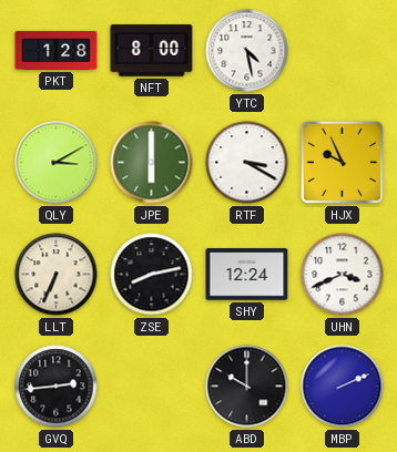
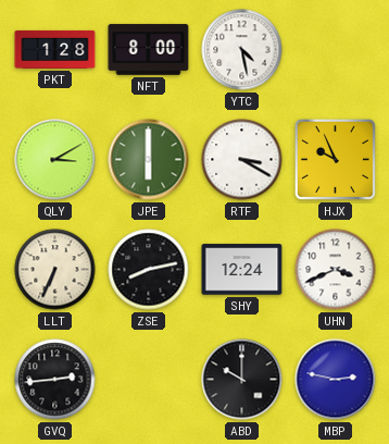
MBP: 2:11 -> 2:47
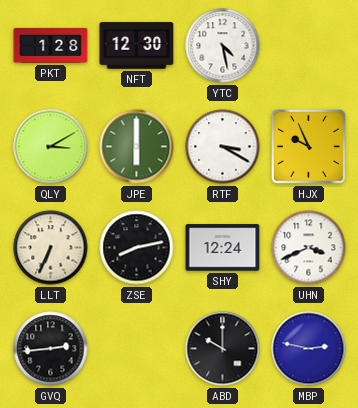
NFT: 8:00 -> 12:30
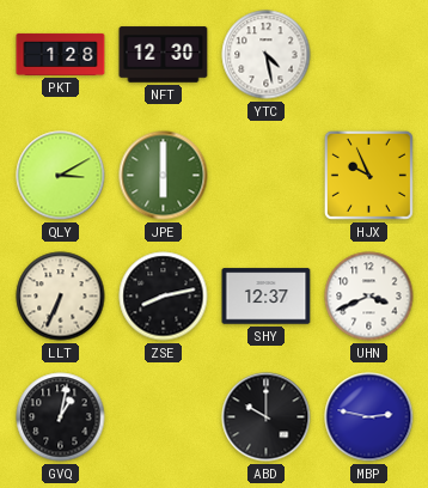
RTF: 3:20 -> none
SHY: 12:24 -> 12:37
GVQ: 2:44 -> 1:02
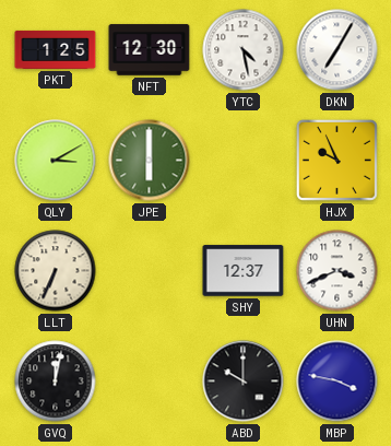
PKT: 1:28 -> 1:25
DKN: none -> 7:05
ZSE: 8:13 -> none
GVQ: 1:02 -> 12:02
MBP: 2:47 -> 3:47
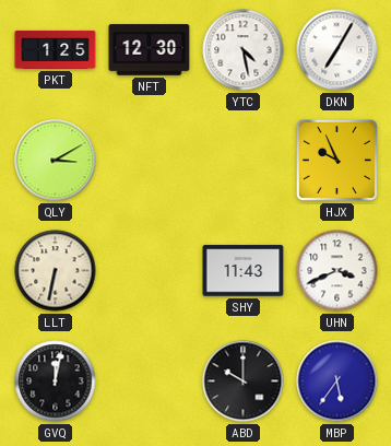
JPE: 6:00 -> none
LLT: 6:34 -> 6:32
SHY: 12:37 -> 11:43
MBP: 3:47 -> 5:36
